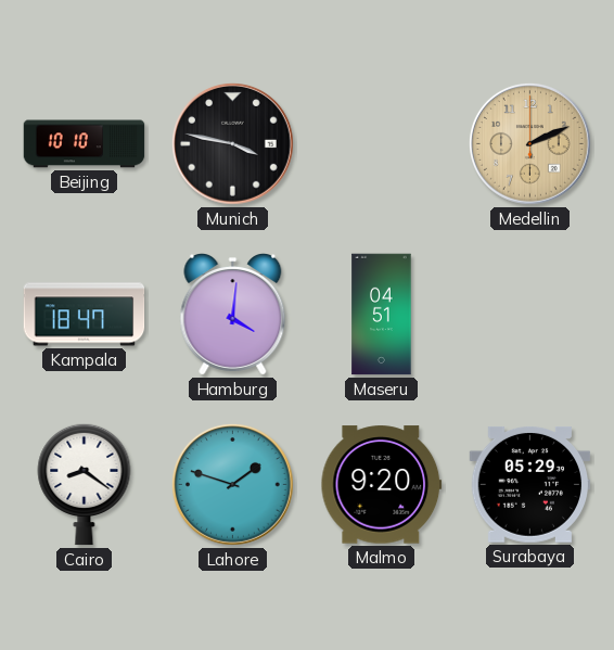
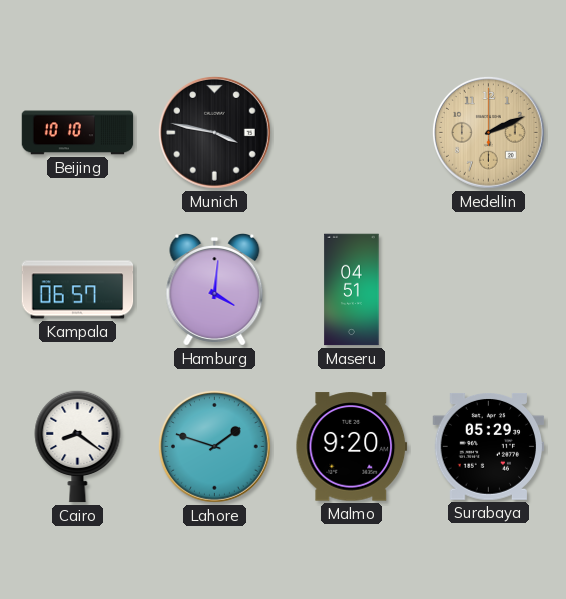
Kampala: 18:47 -> 06:57
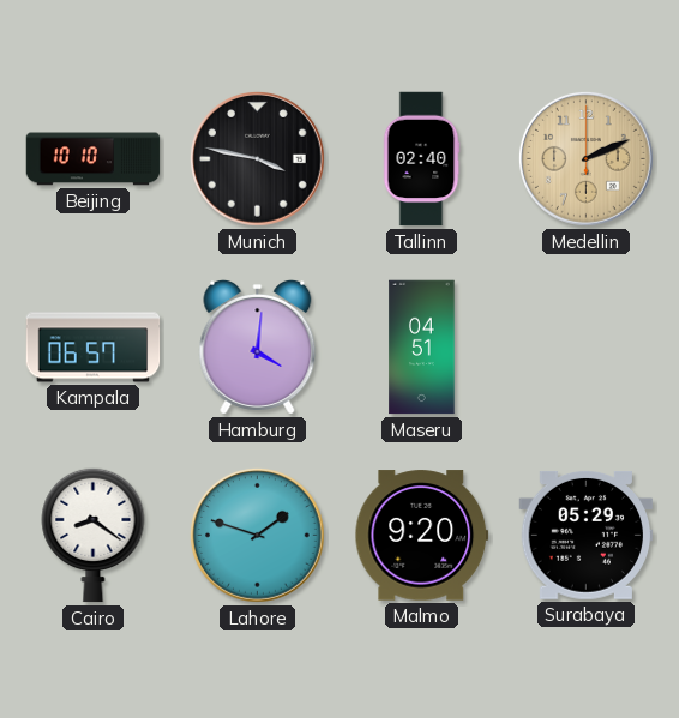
Tallinn: none -> 02:40
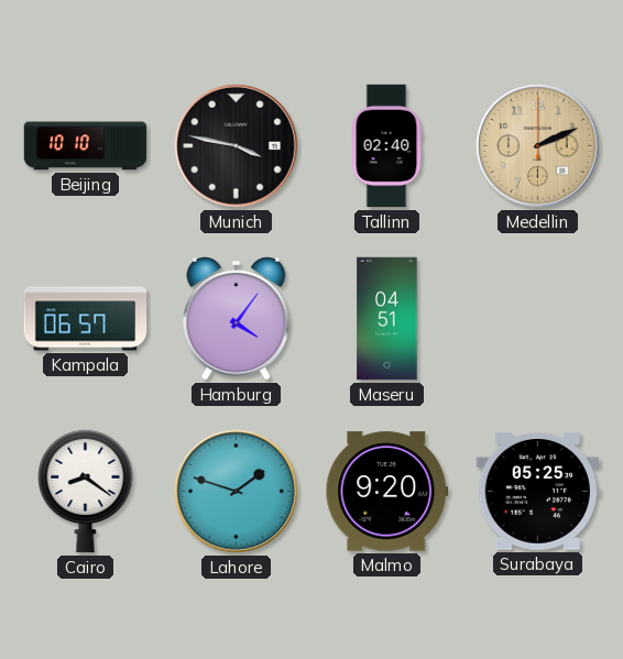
Hamburg: 4:01 -> 4:06
Surabaya: 05:29 -> 05:25
